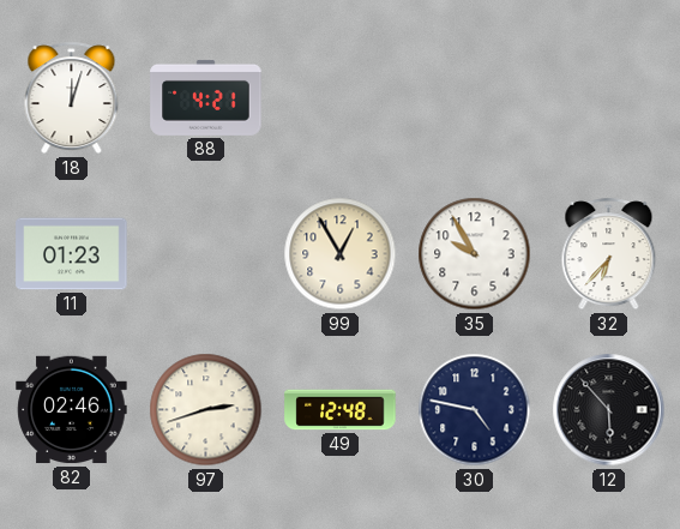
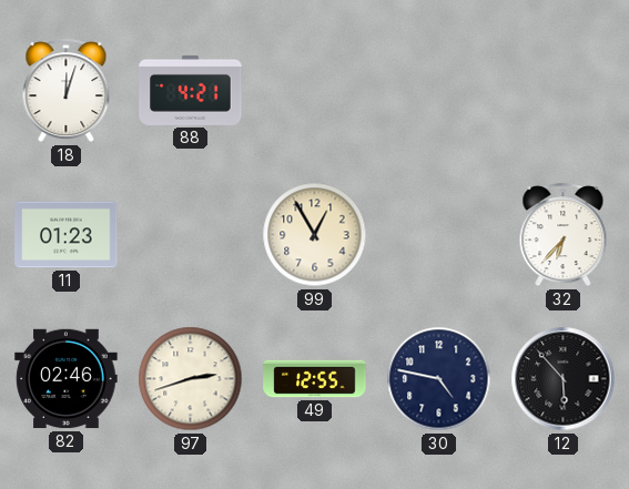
35: 9:55 -> none
49: 12:48 -> 12:55
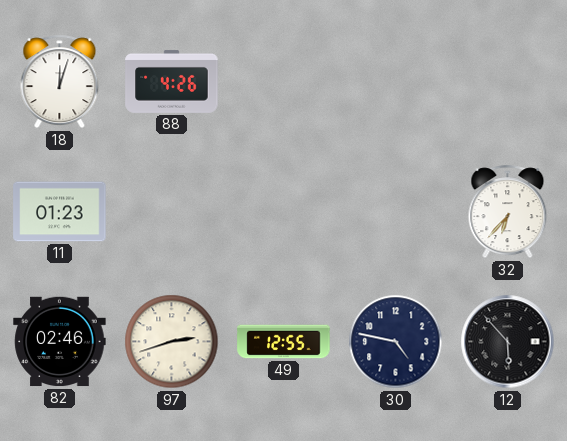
88: 4:21 -> 4:26
99: 12:55 -> none
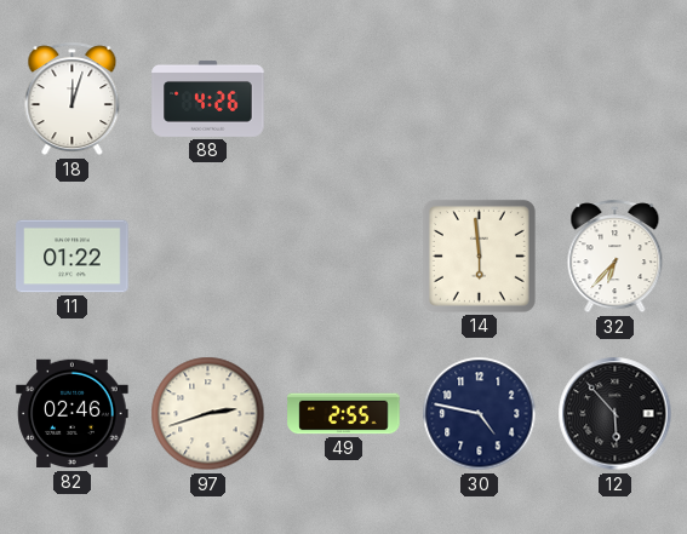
11: 01:23 -> 01:22
14: none -> 5:59
49: 12:55 -> 2:55
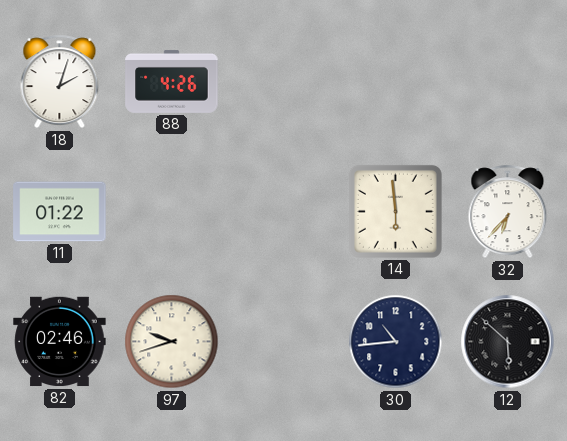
18: 12:03 -> 2:03
97: 2:42 -> 9:42
49: 2:55 -> none
30: 4:47 -> 10:44
12: 5:53 -> 5:52
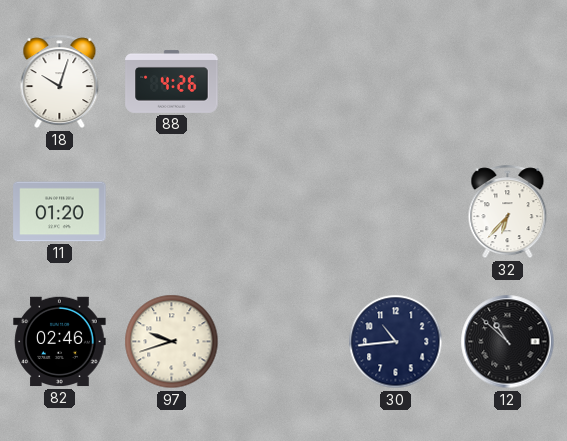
18: 2:03 -> 10:03
11: 01:22 -> 01:20
14: 5:59 -> none
12: 5:52 -> 10:52
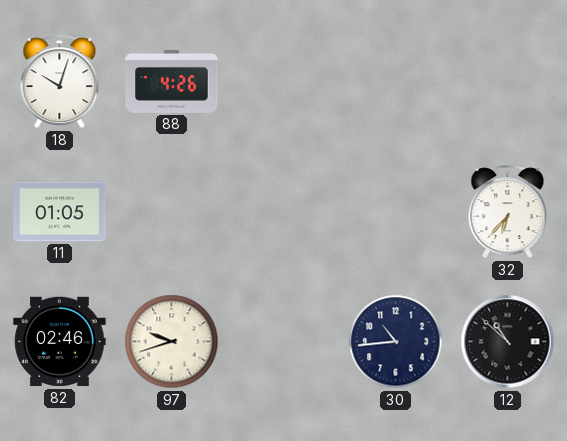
11: 01:20 -> 01:05
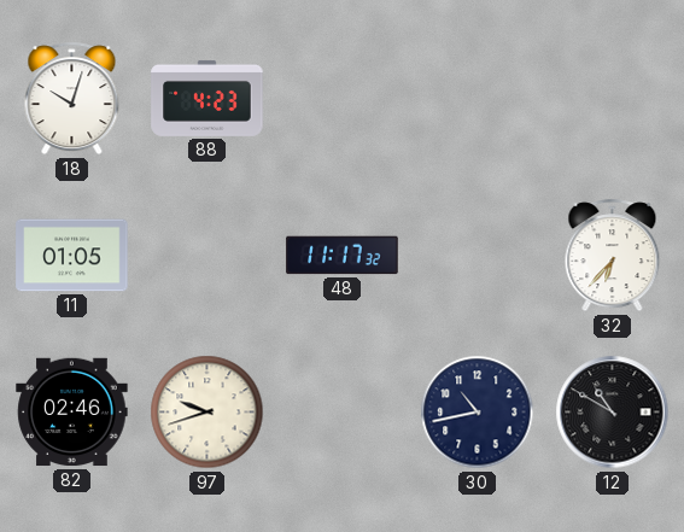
88: 4:26 -> 4:23
48: none -> 11:17
30: 10:44 -> 10:43
12: 10:52 -> 10:50
